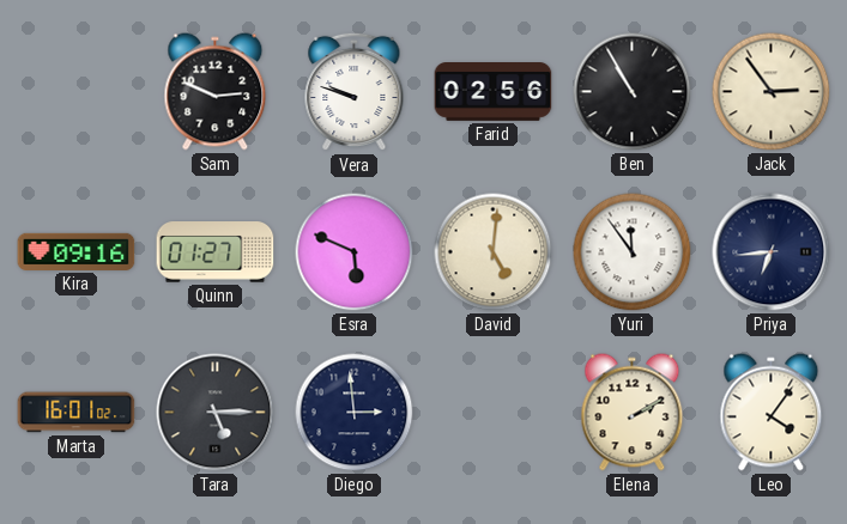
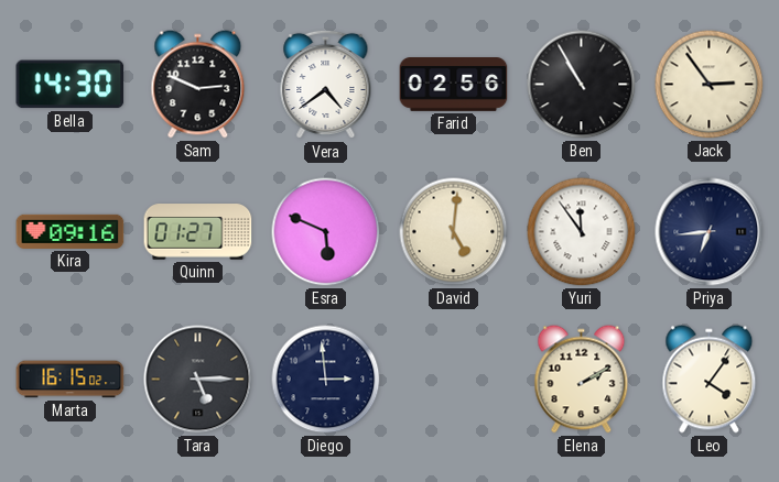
Bella: none -> 14:30
Vera: 9:48 -> 4:39
Marta: 16:01 -> 16:15
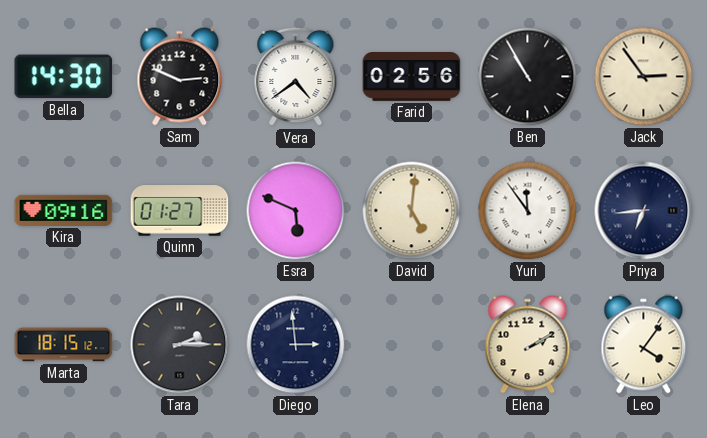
Marta: 16:15 -> 18:15
Tara: 5:15 -> 2:15
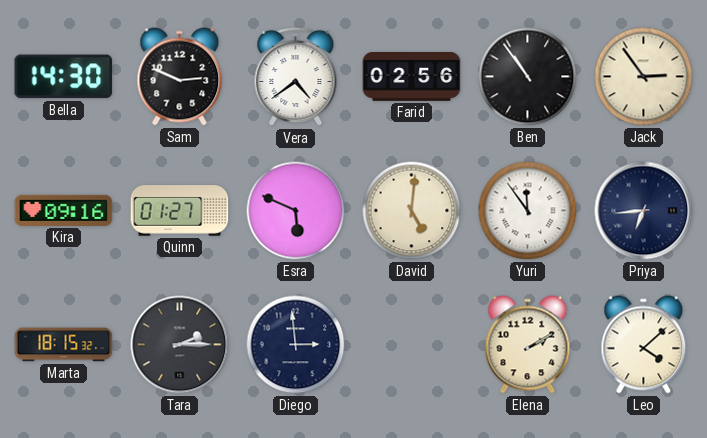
Ben: 10:55 -> 10:54
Marta: 18:15:12 -> 18:15:32
Leo: 4:06 -> 4:08
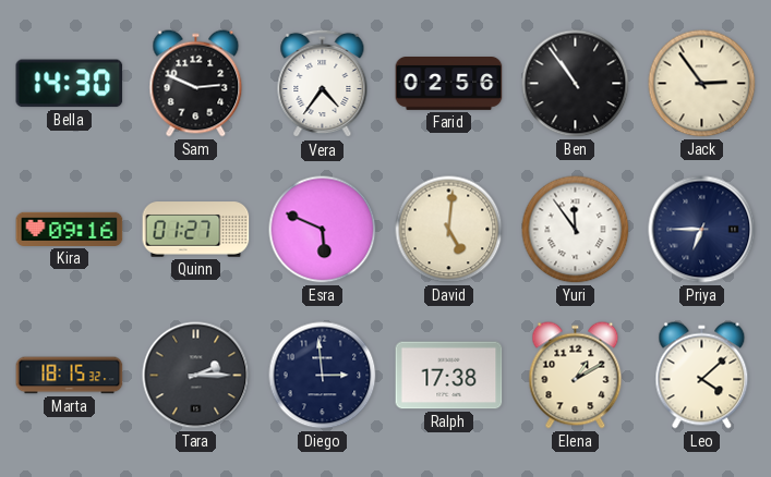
Vera: 4:39 -> 4:36
Priya: 6:44 -> 6:45
Ralph: none -> 17:38
Elena: 2:10 -> 1:10
